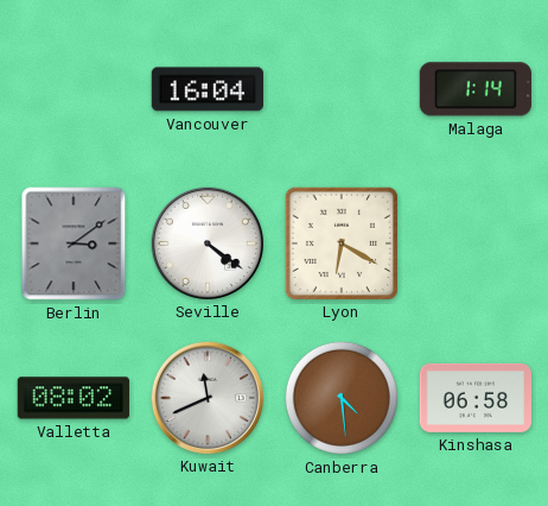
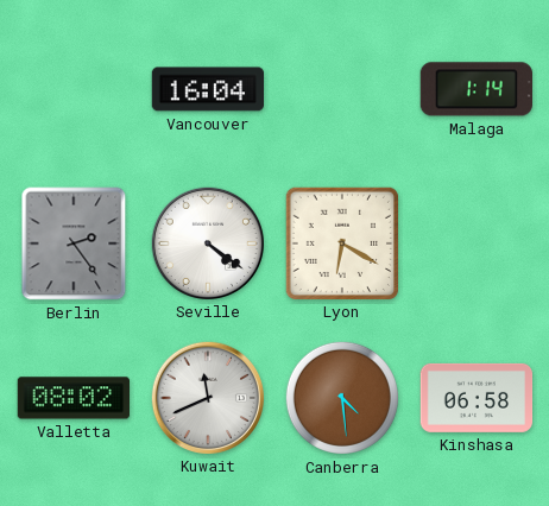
Berlin: 3:09 -> 2:24
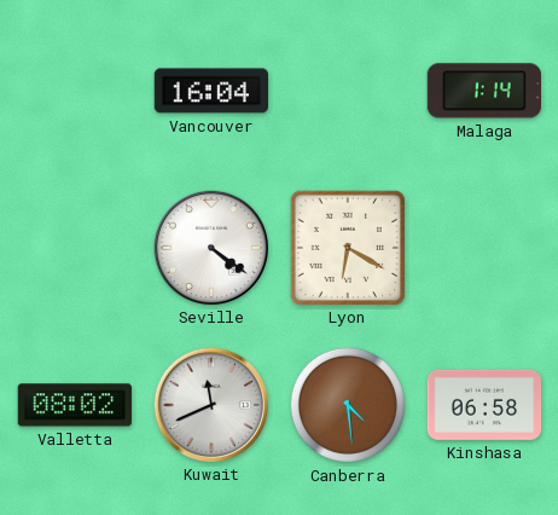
Berlin: 2:24 -> none
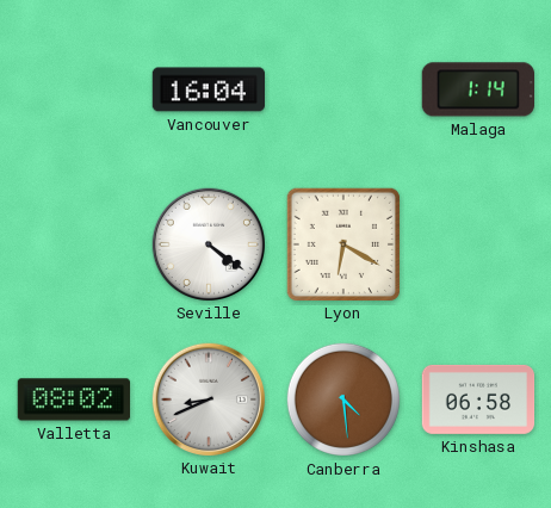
Kuwait: 11:41 -> 8:41
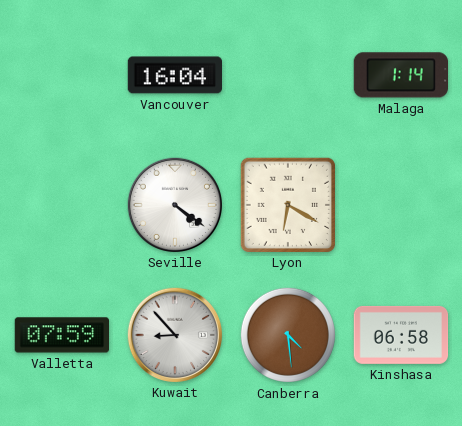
Valletta: 08:02 -> 07:59
Kuwait: 8:41 -> 8:53
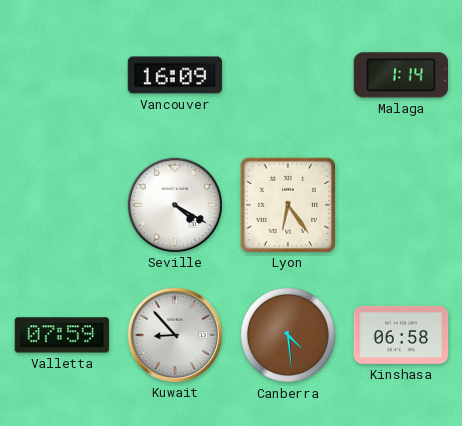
Vancouver: 16:04 -> 16:09
Seville: 4:21 -> 4:20
Lyon: 6:20 -> 6:24
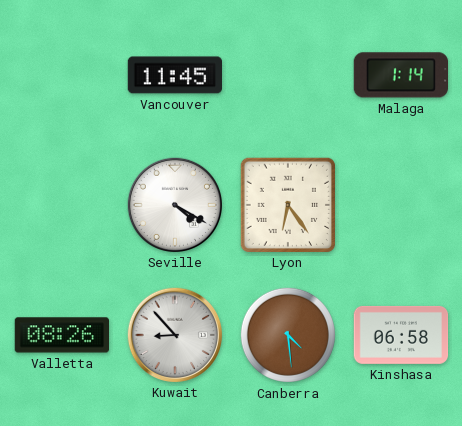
Vancouver: 16:09 -> 11:45
Valletta: 07:59 -> 08:26
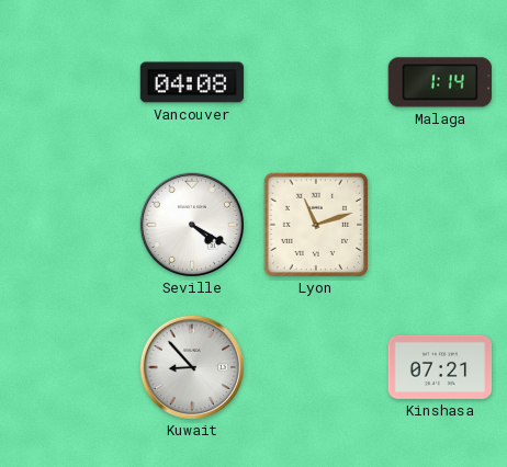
Vancouver: 11:45 -> 04:08
Lyon: 6:24 -> 11:12
Valletta: 08:26 -> none
Canberra: 4:29 -> none
Kinshasa: 06:58 -> 07:21
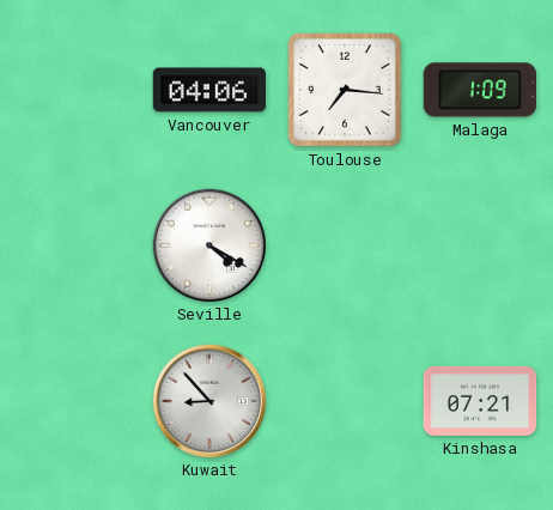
Vancouver: 04:08 -> 04:06
Toulouse: none -> 7:16
Malaga: 1:14 -> 1:09
Lyon: 11:12 -> none
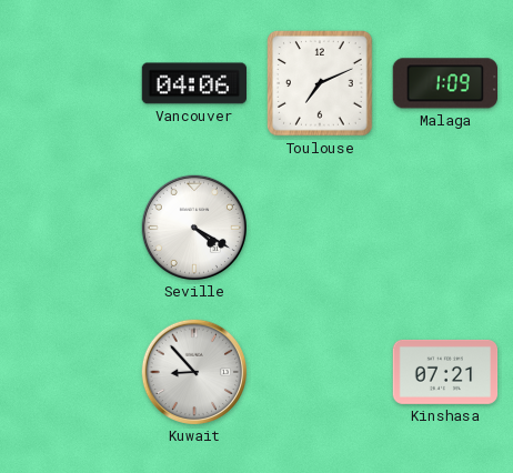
Toulouse: 7:16 -> 7:11
